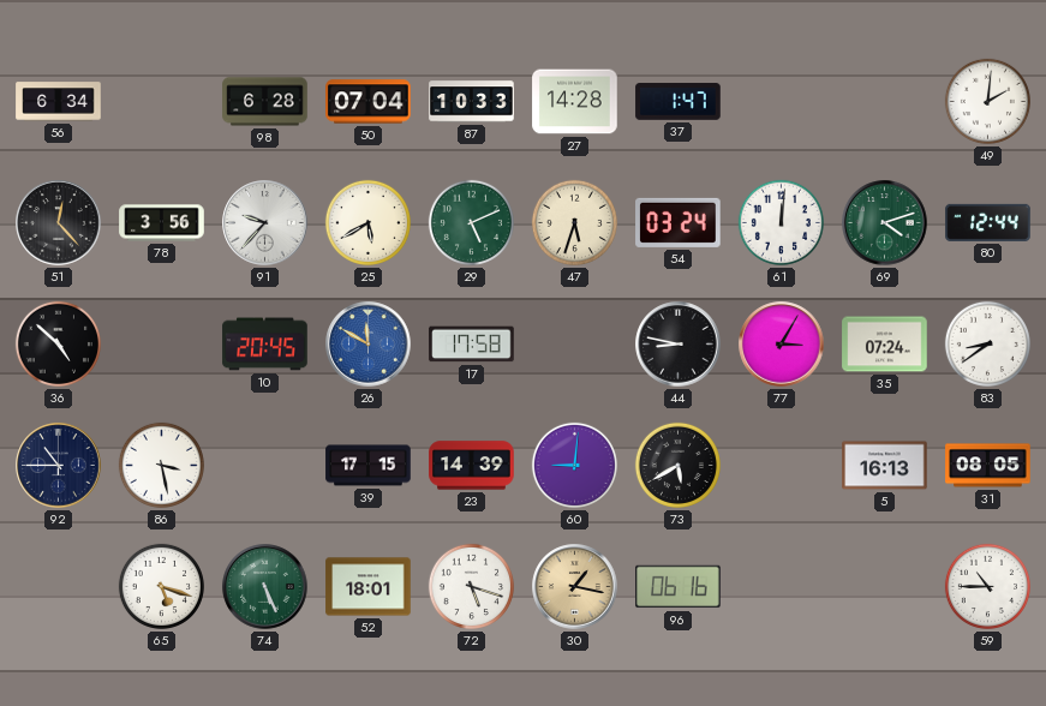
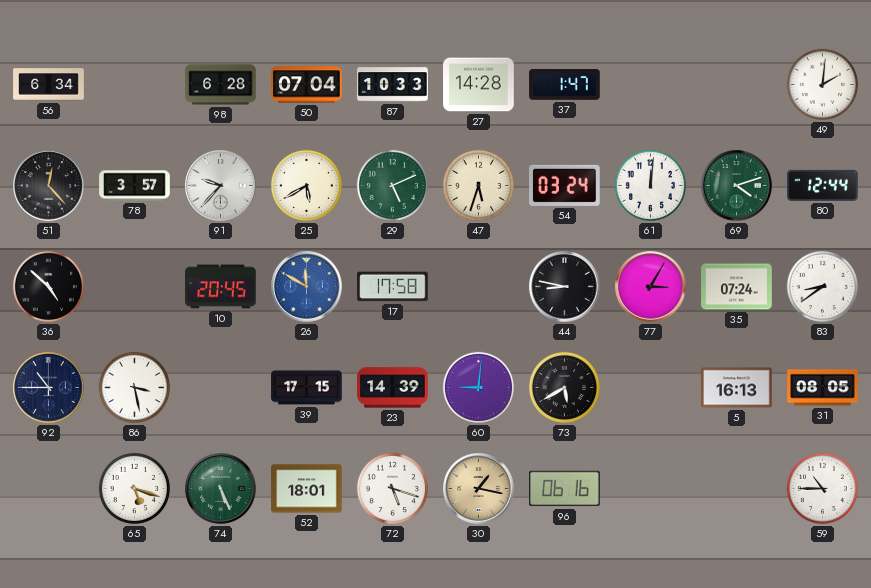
78: 3:56 -> 3:57
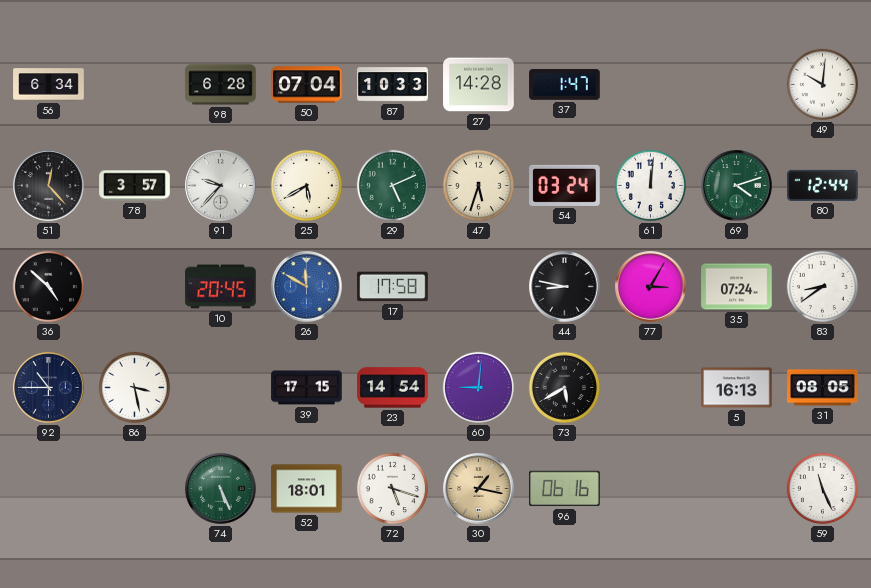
49: 2:01 -> 10:01
23: 14:39 -> 14:54
65: 5:18 -> none
59: 10:45 -> 11:26
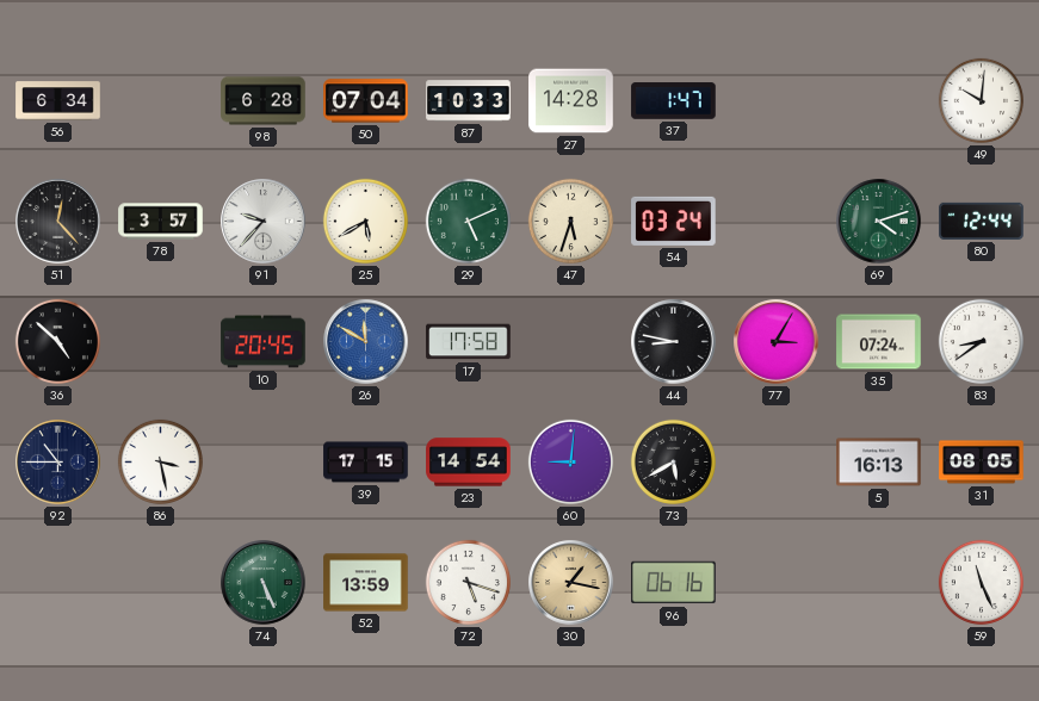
61: 12:01 -> none
52: 18:01 -> 13:59
